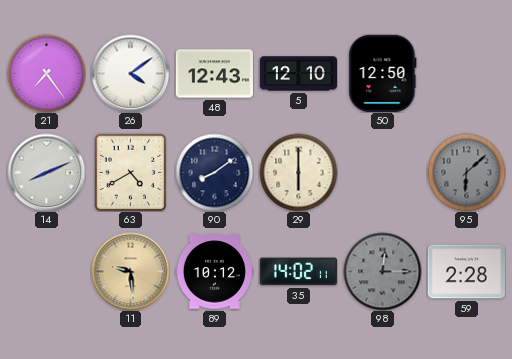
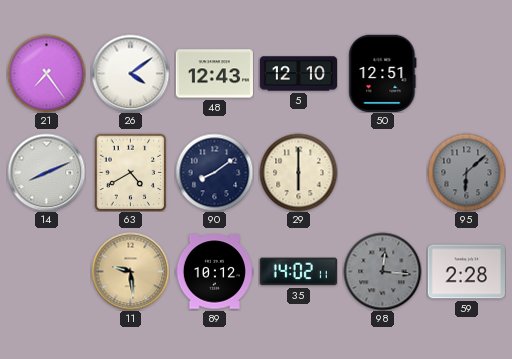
50: 12:50 -> 12:51
98: 12:15 -> 12:16
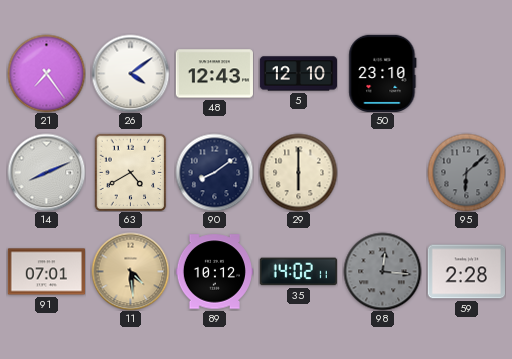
50: 12:51 -> 23:10
91: none -> 07:01
11: 9:29 -> 4:29
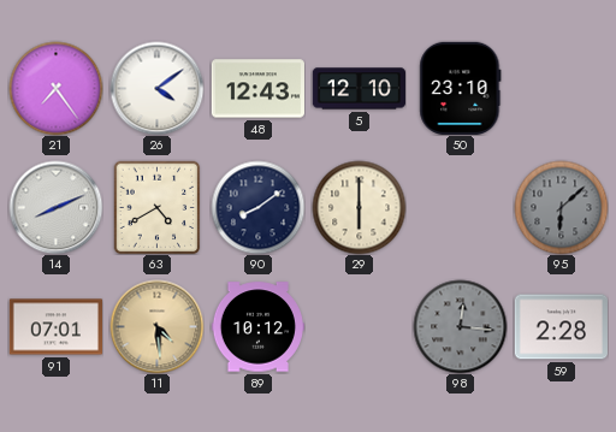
35: 14:02 -> none
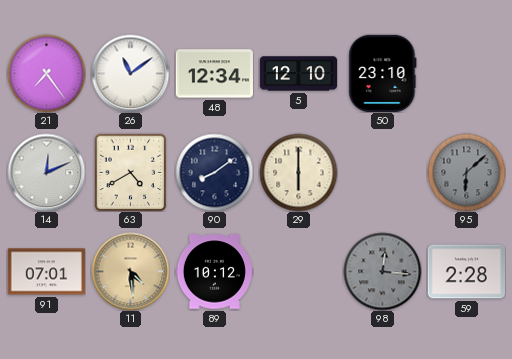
26: 4:09 -> 11:09
48: 12:43 -> 12:34
14: 8:11 -> 12:11
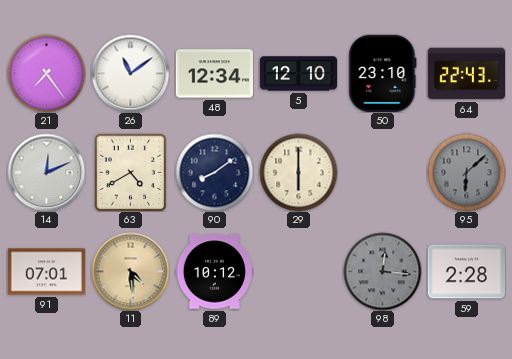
64: none -> 22:43
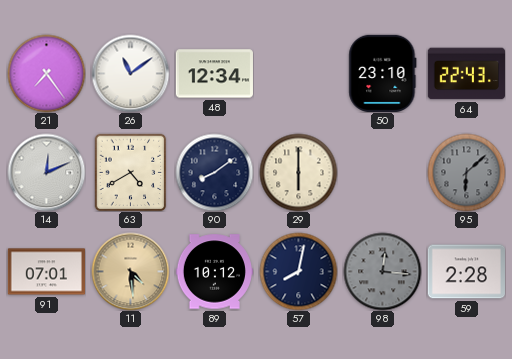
5: 12:10 -> none
57: none -> 8:02
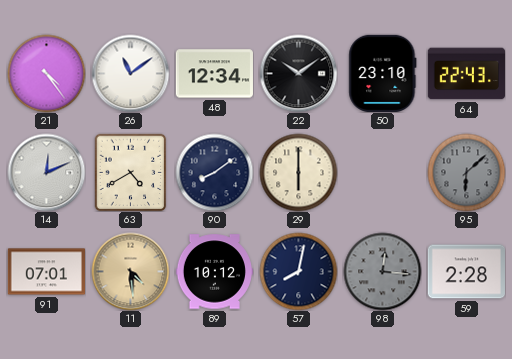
21: 7:24 -> 4:24
22: none -> 10:09
